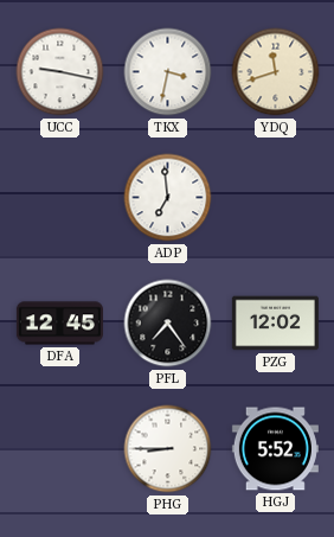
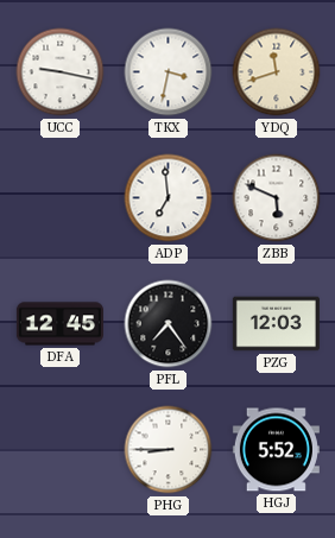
ZBB: none -> 5:49
PZG: 12:02 -> 12:03
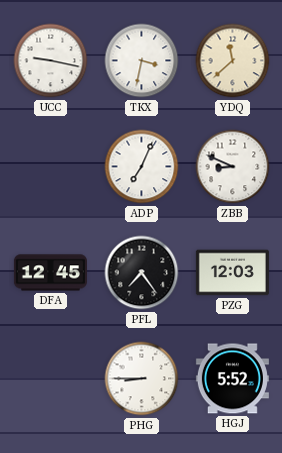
YDQ: 11:42 -> 11:38
ADP: 6:59 -> 7:04
ZBB: 5:49 -> 8:49
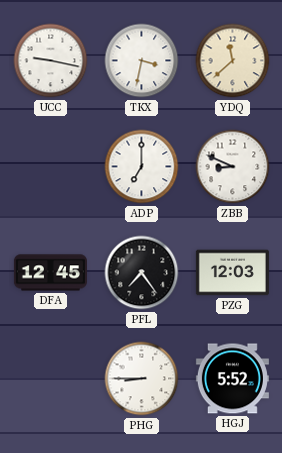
ADP: 7:04 -> 7:00
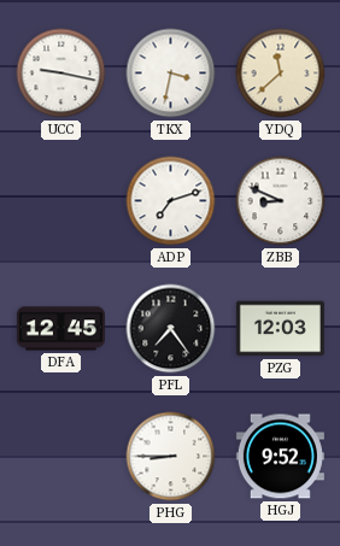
ADP: 7:00 -> 7:12
HGJ: 5:52 -> 9:52
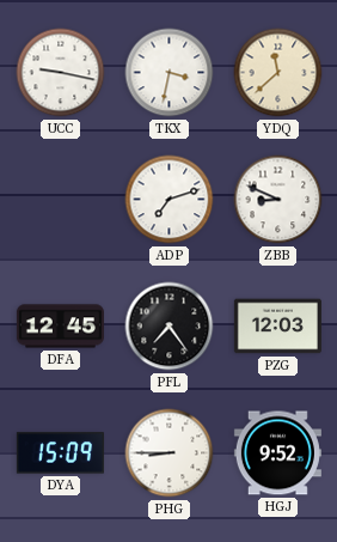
DYA: none -> 15:09
